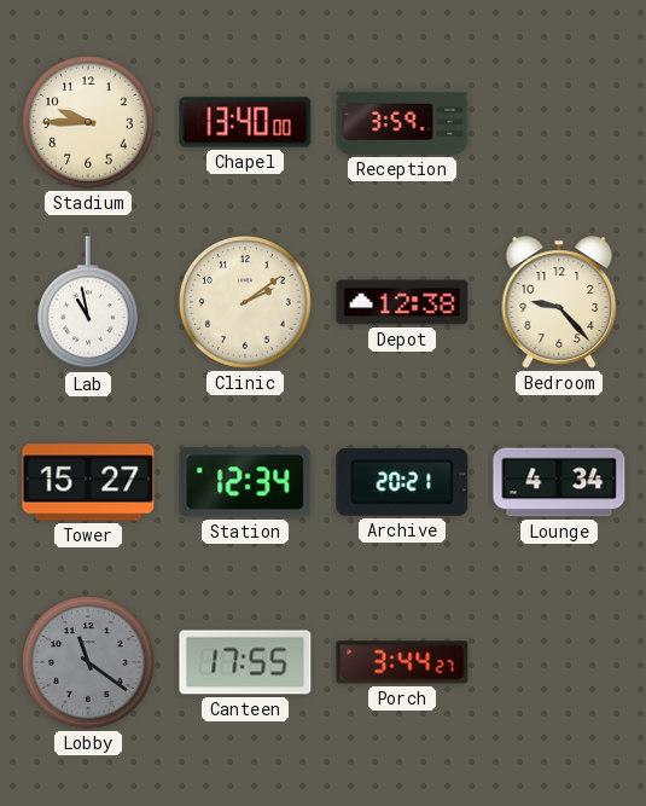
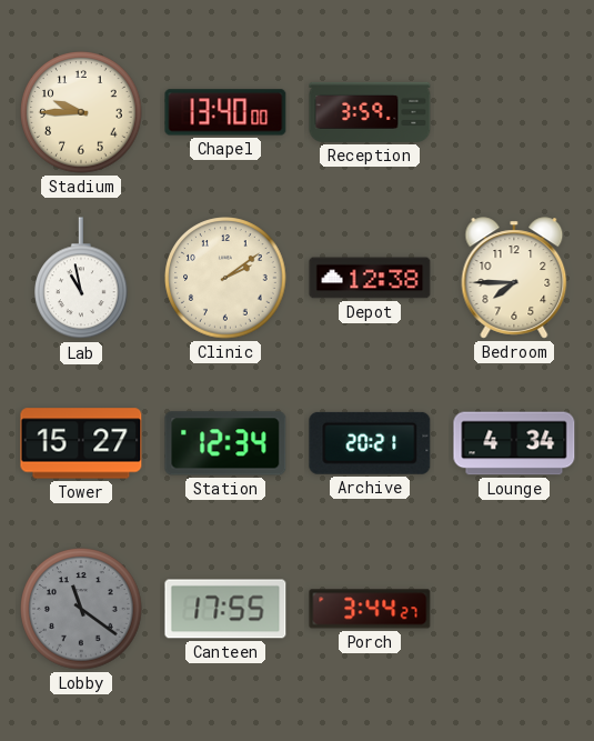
Bedroom: 9:23 -> 7:45
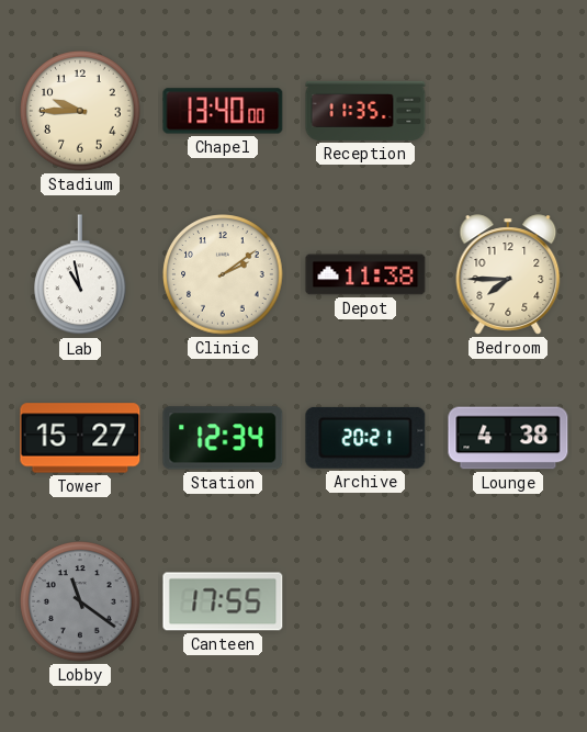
Reception: 3:59 -> 11:35
Depot: 12:38 -> 11:38
Lounge: 4:34 -> 4:38
Porch: 3:44 -> none
